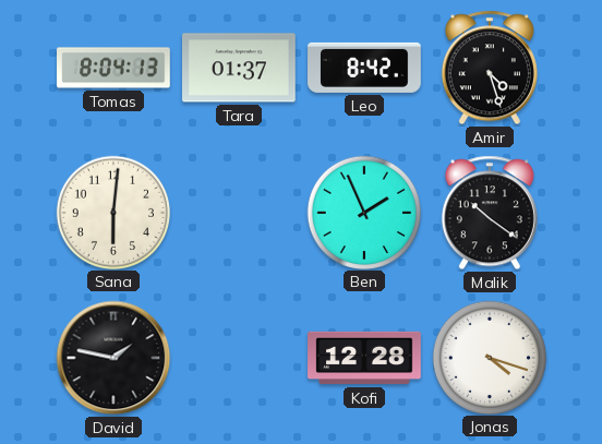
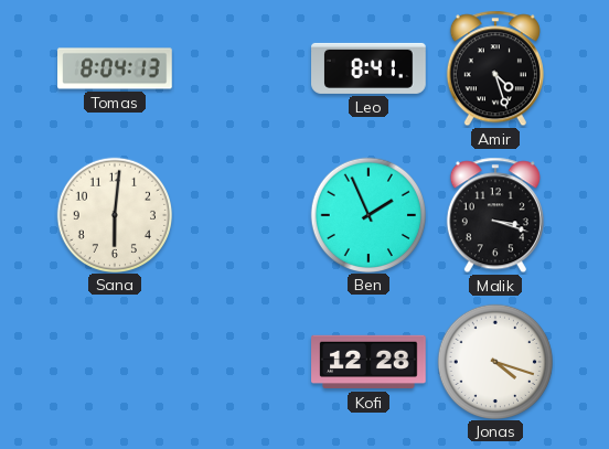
Tara: 01:37 -> none
Leo: 8:42 -> 8:41
Malik: 10:21 -> 3:18
David: 1:47 -> none
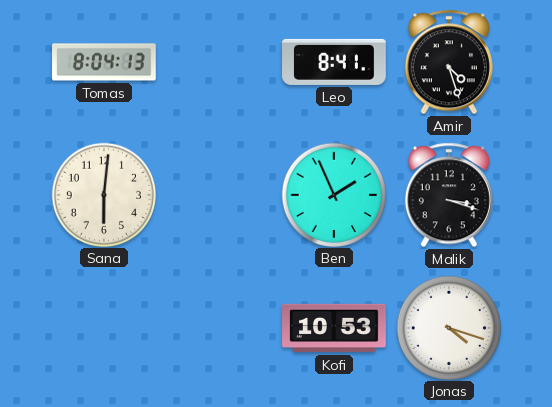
Kofi: 12:28 -> 10:53
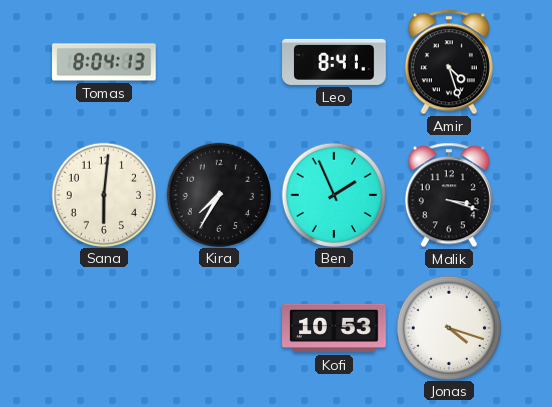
Kira: none -> 7:35
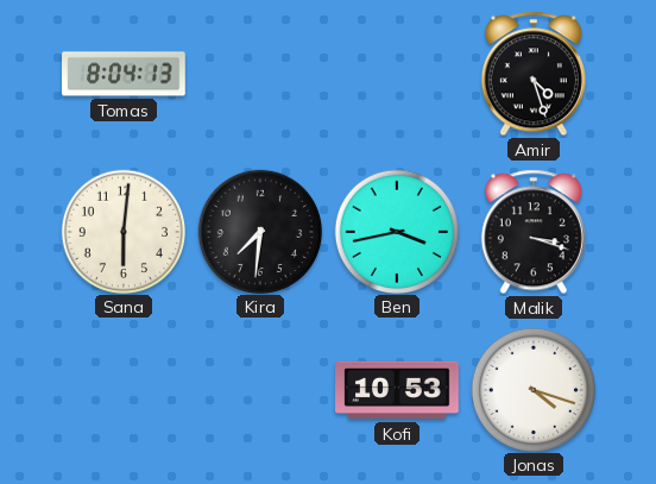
Leo: 8:41 -> none
Kira: 7:35 -> 7:31
Ben: 1:56 -> 3:43
